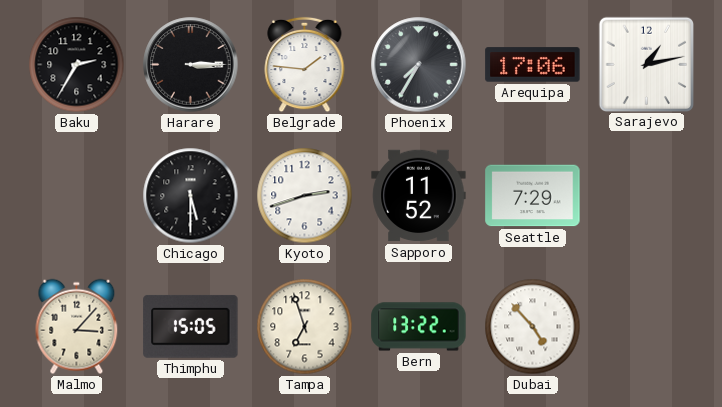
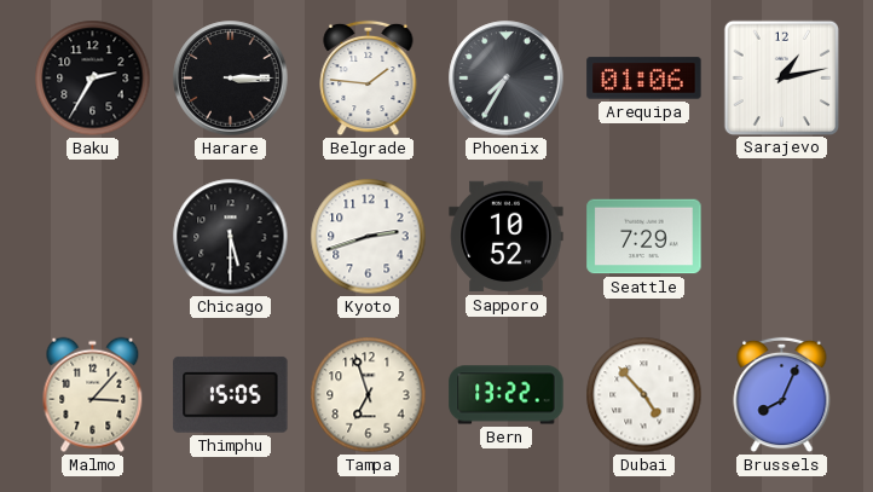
Arequipa: 17:06 -> 01:06
Sapporo: 11:52 -> 10:52
Brussels: none -> 8:04
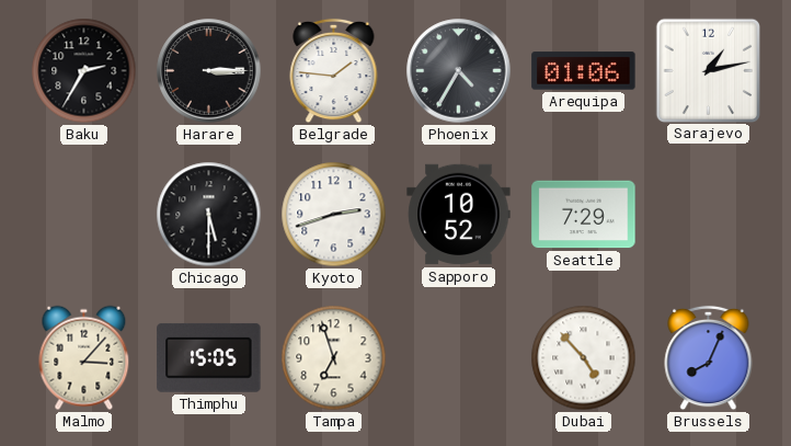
Phoenix: 7:35 -> 4:35
Bern: 13:22 -> none
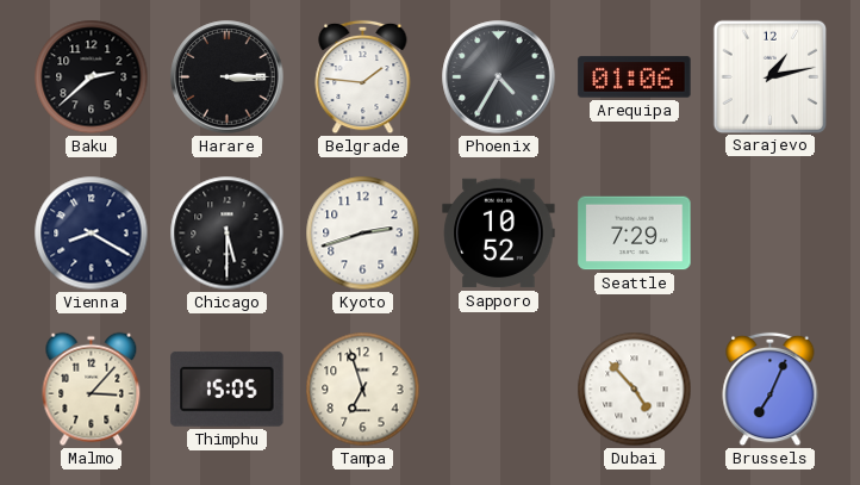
Baku: 2:35 -> 2:38
Vienna: none -> 8:20
Brussels: 8:04 -> 7:04
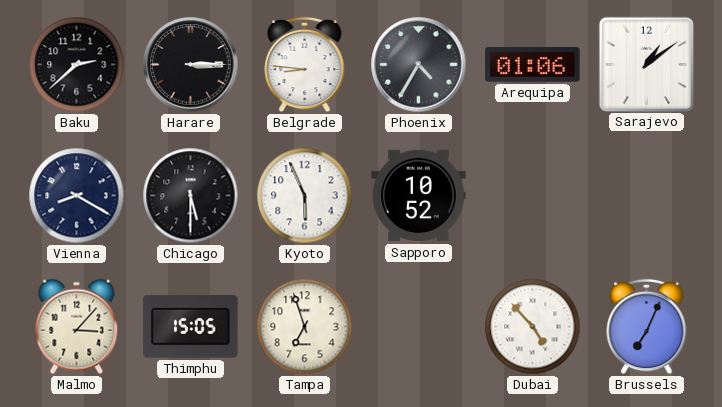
Belgrade: 1:46 -> 8:46
Sarajevo: 1:13 -> 1:09
Kyoto: 2:42 -> 5:56
Seattle: 7:29 -> none
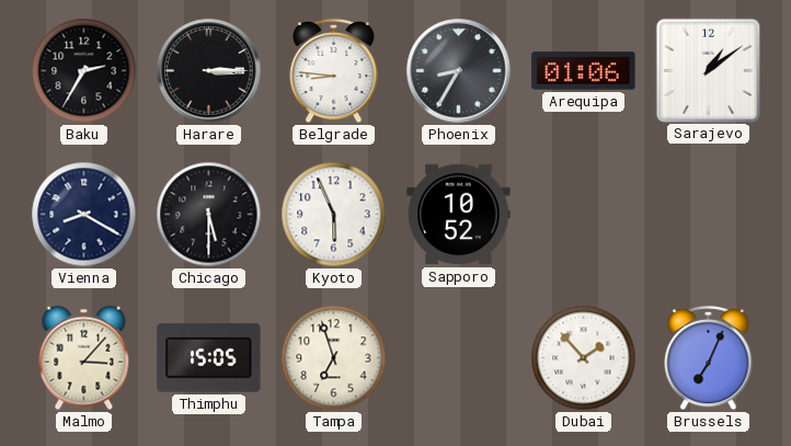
Baku: 2:38 -> 2:35
Phoenix: 4:35 -> 8:35
Dubai: 4:53 -> 1:53
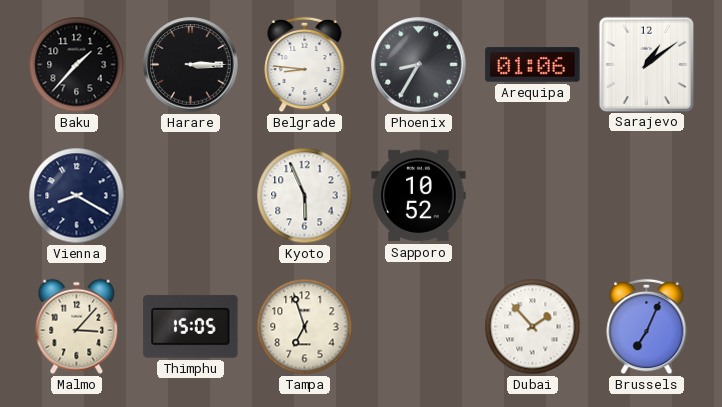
Baku: 2:35 -> 1:37
Chicago: 5:30 -> none
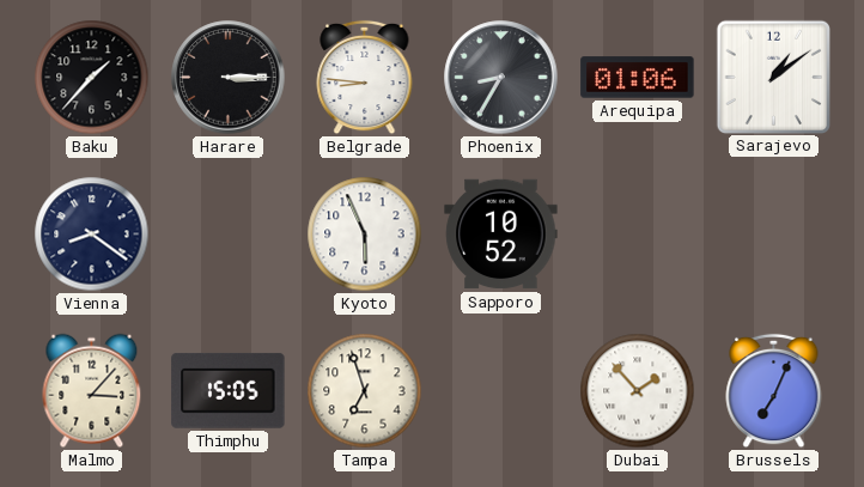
Vienna: 8:20 -> 8:21
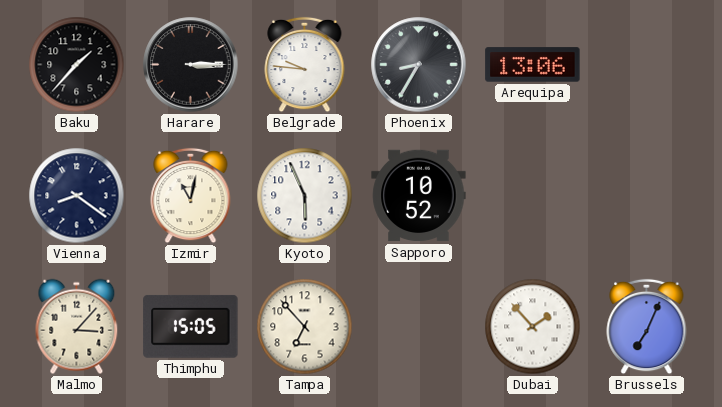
Belgrade: 8:46 -> 9:46
Arequipa: 01:06 -> 13:06
Sarajevo: 1:09 -> none
Izmir: none -> 11:02
Tampa: 6:57 -> 6:53
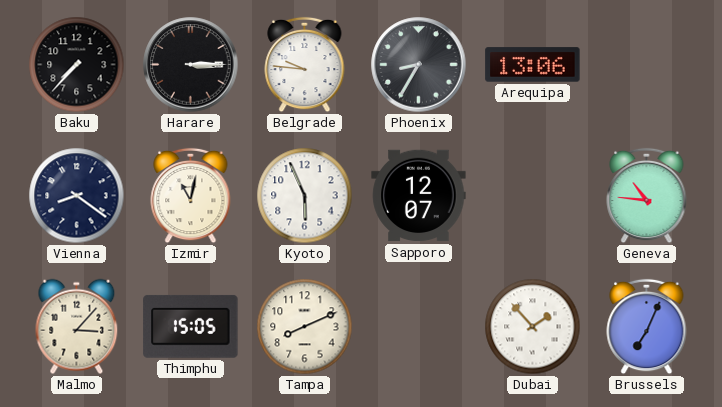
Baku: 1:37 -> 7:37
Sapporo: 10:52 -> 12:07
Geneva: none -> 10:46
Tampa: 6:53 -> 8:11
